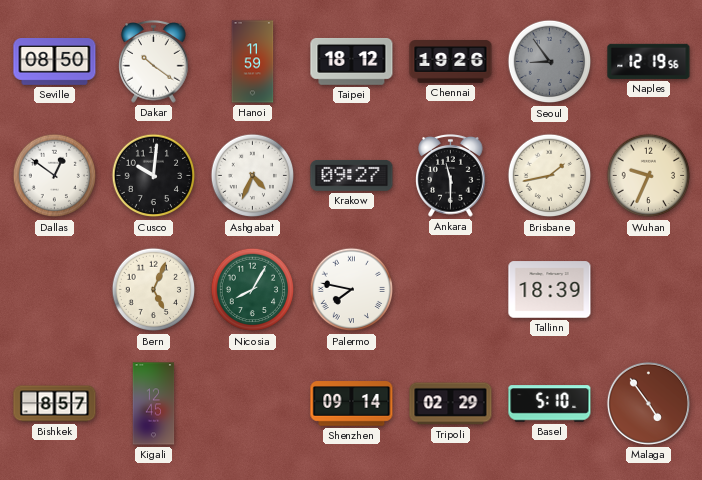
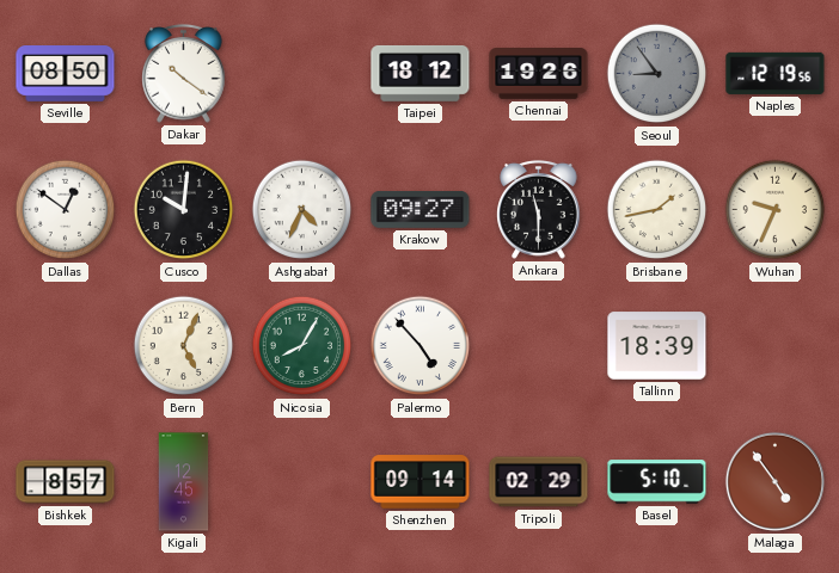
Hanoi: 11:59 -> none
Palermo: 7:47 -> 4:53
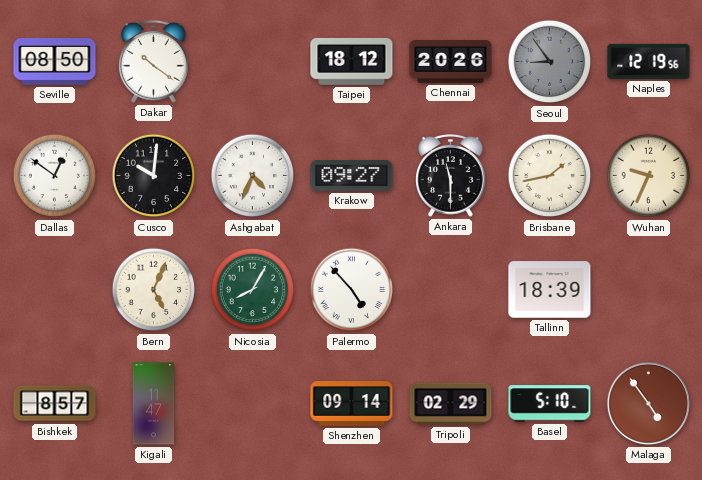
Chennai: 19:26 -> 20:26
Kigali: 12:45 -> 11:47
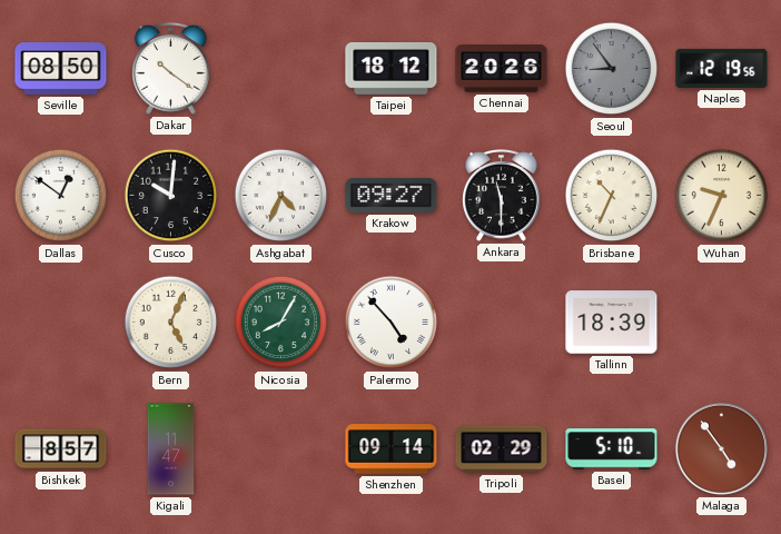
Brisbane: 1:43 -> 10:34
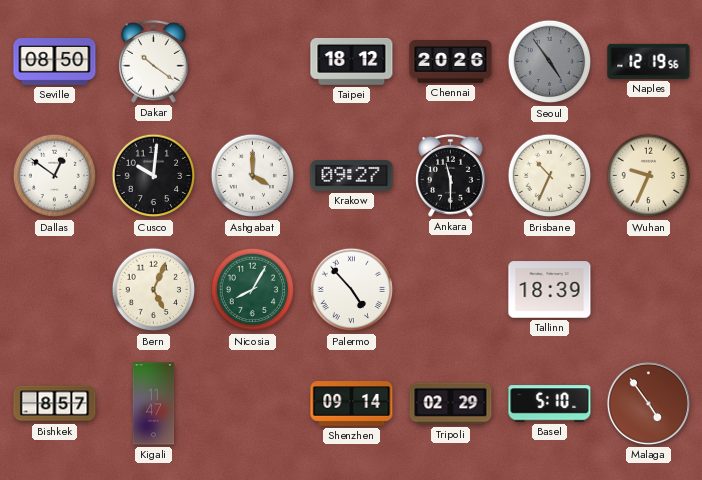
Seoul: 8:54 -> 4:54
Ashgabat: 4:34 -> 4:00
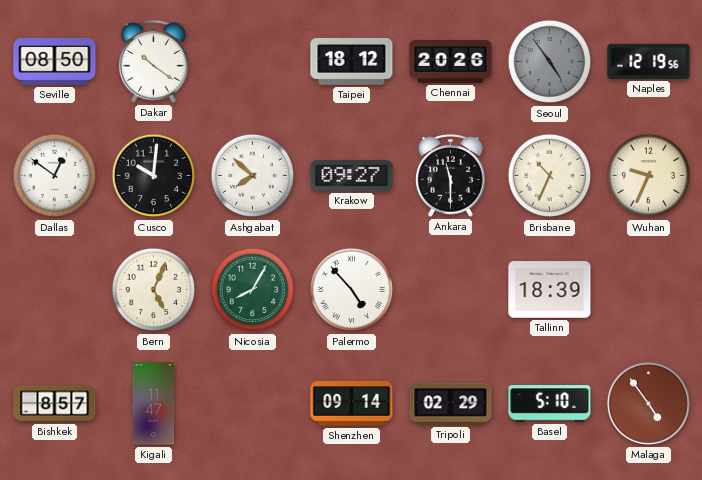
Ashgabat: 4:00 -> 7:52
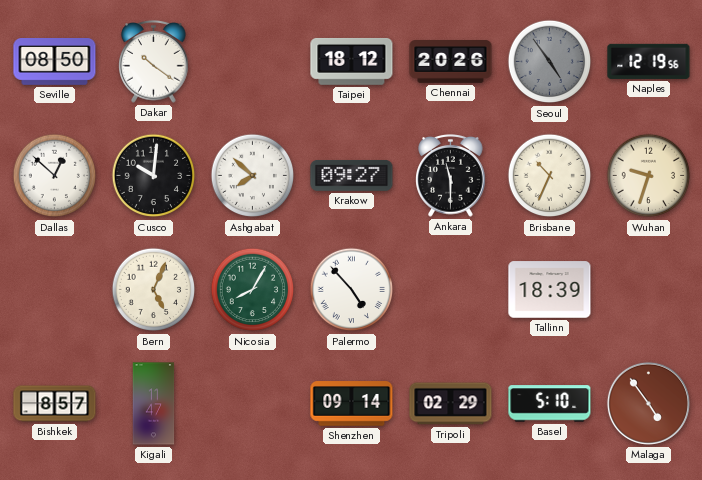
Dallas: 12:51 -> 12:52
Wuhan: 9:34 -> 9:33
